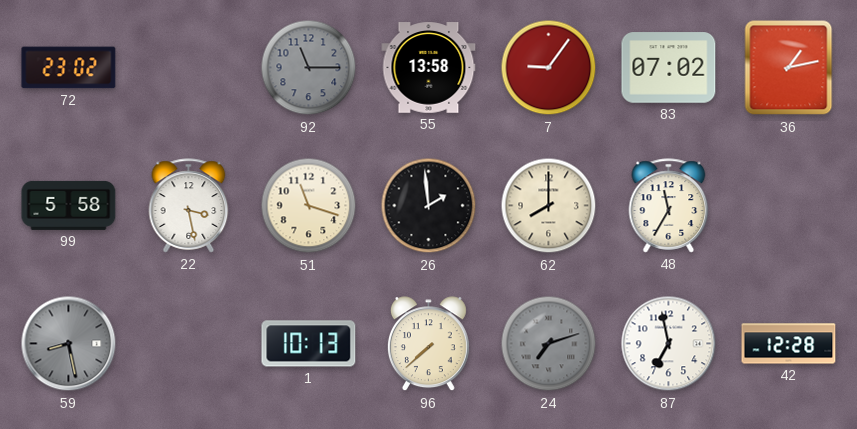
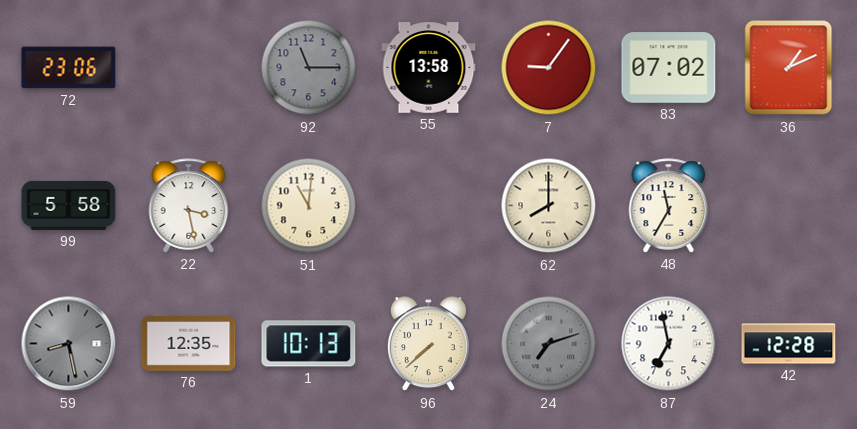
72: 23:02 -> 23:06
36: 1:13 -> 1:11
51: 11:18 -> 11:01
26: 1:59 -> none
76: none -> 12:35
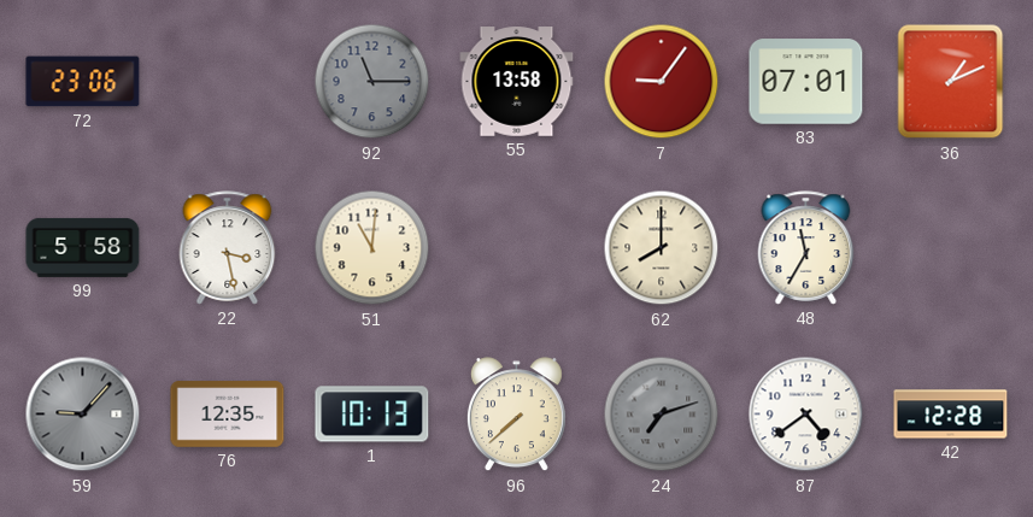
83: 07:02 -> 07:01
59: 8:28 -> 9:07
87: 6:58 -> 4:39
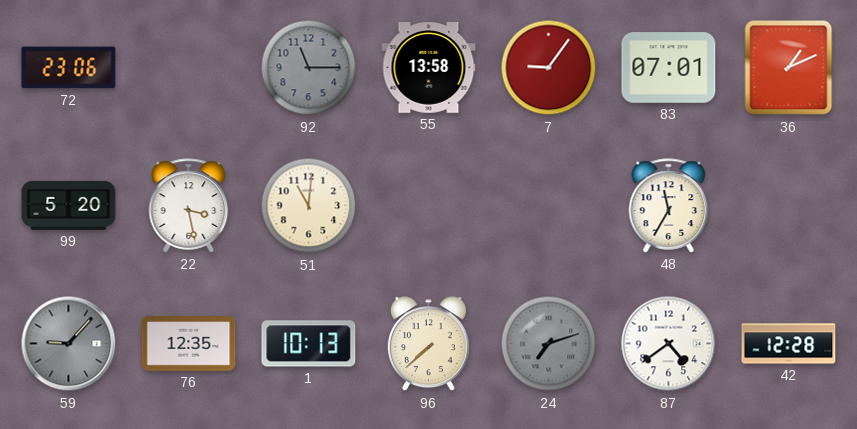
99: 5:58 -> 5:20
62: 8:00 -> none
